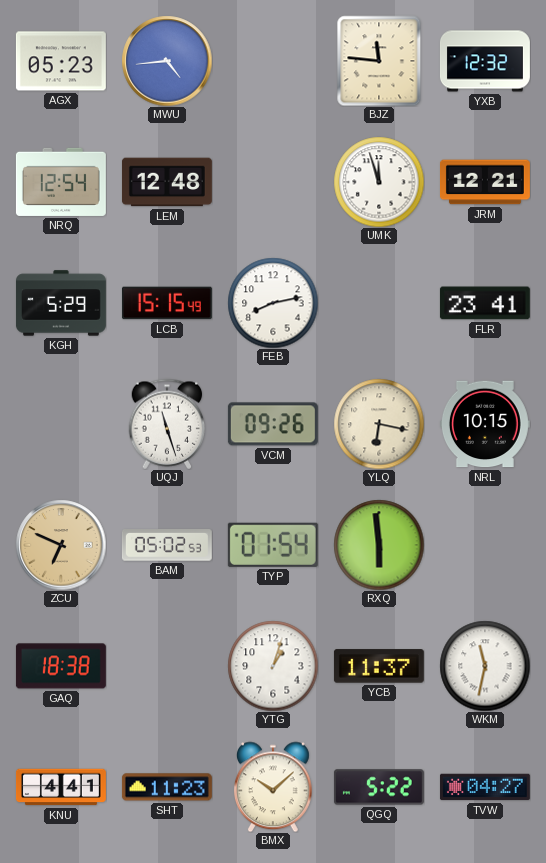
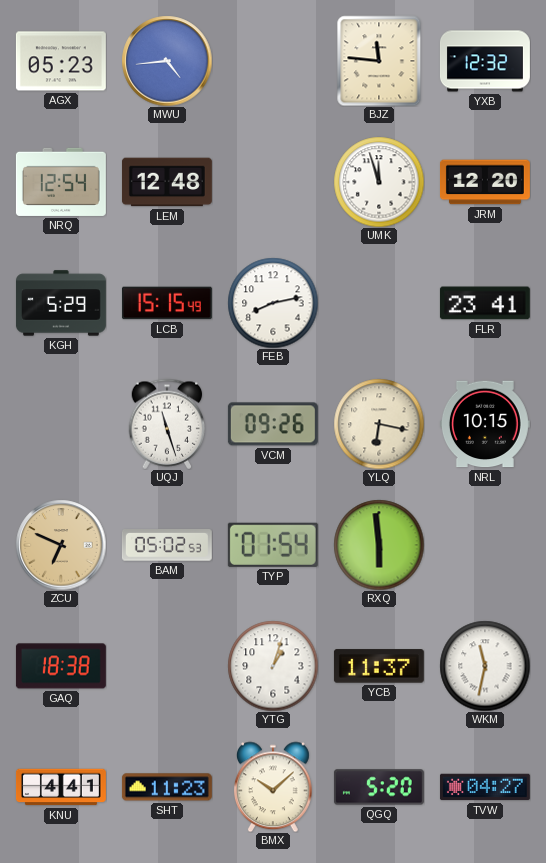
JRM: 12:21 -> 12:20
QGQ: 5:22 -> 5:20
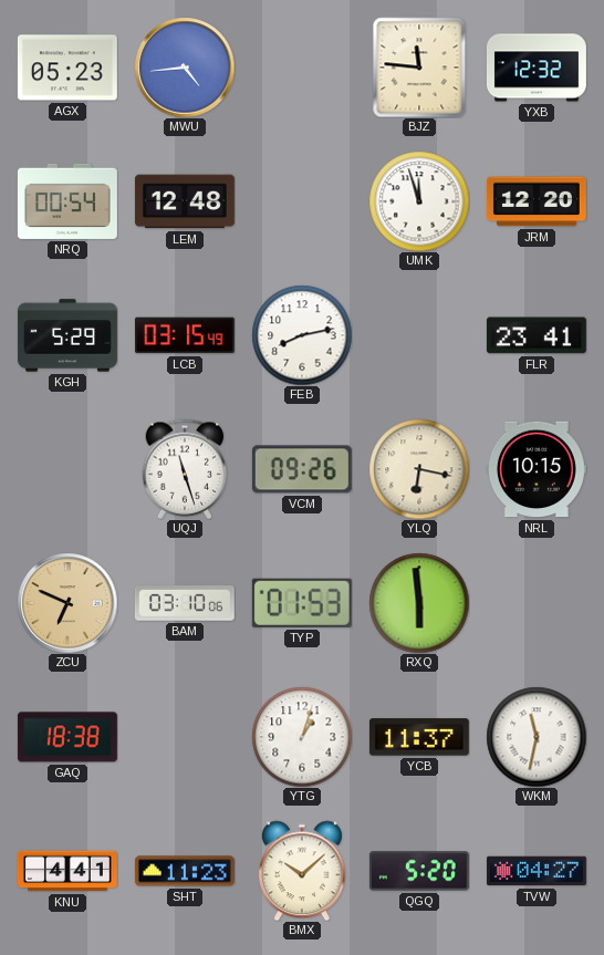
NRQ: 12:54 -> 00:54
LCB: 15:15 -> 03:15
BAM: 05:02 -> 03:10
TYP: 01:54 -> 01:53
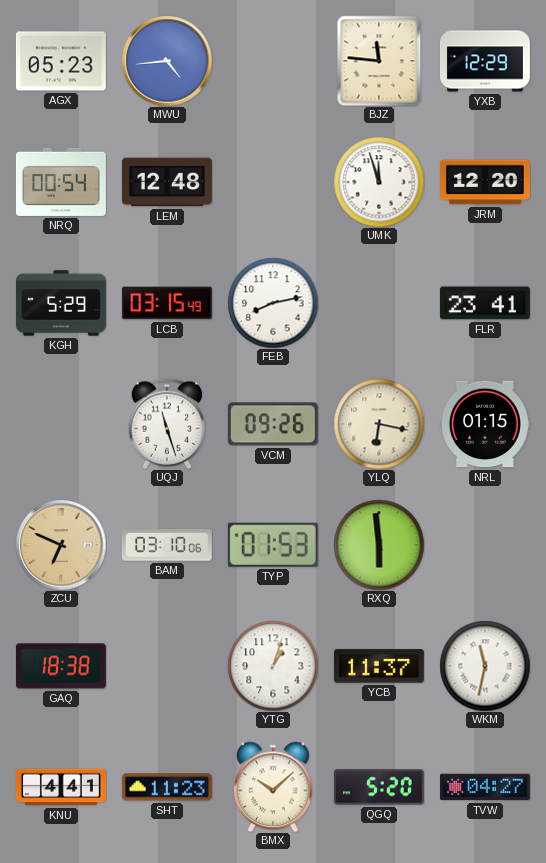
YXB: 12:32 -> 12:29
NRL: 10:15 -> 01:15
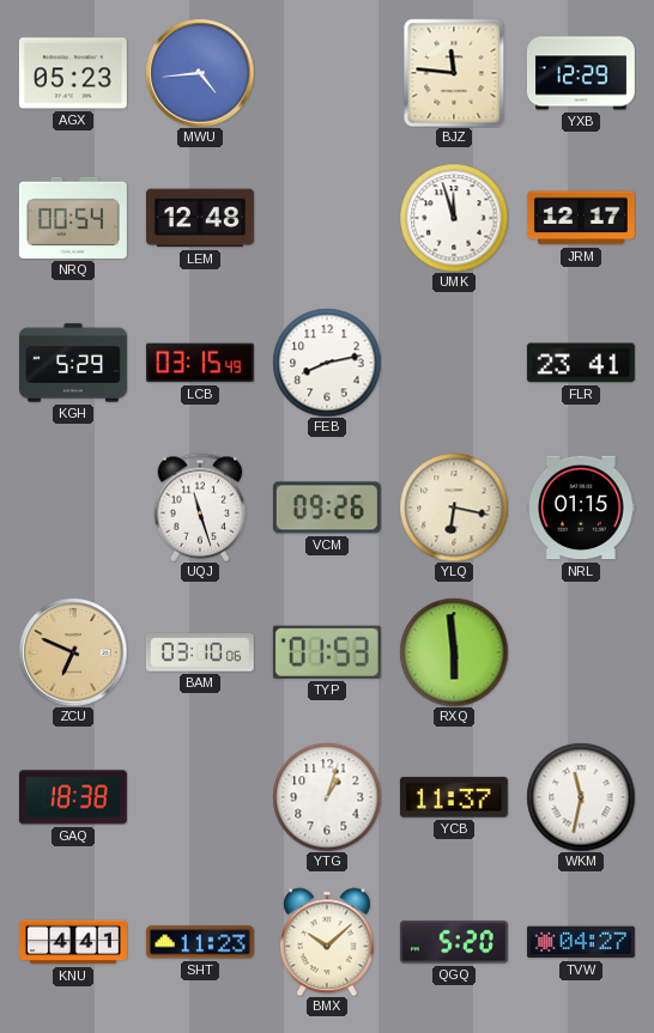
JRM: 12:20 -> 12:17
